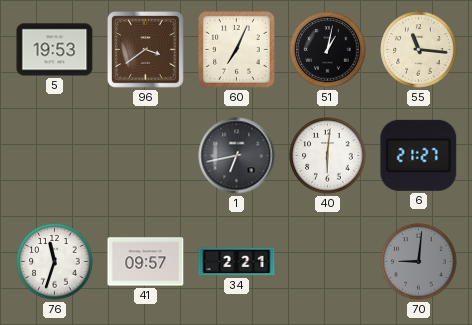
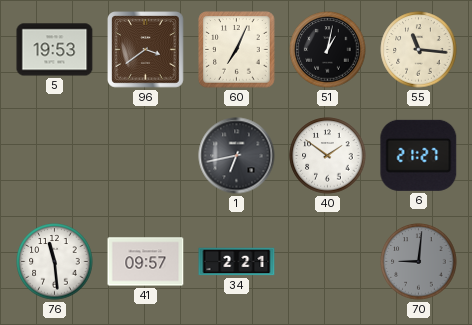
40: 6:01 -> 1:51
76: 11:33 -> 11:29
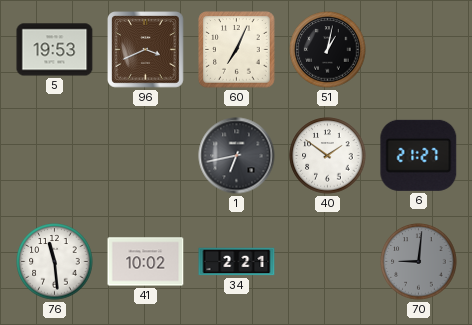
96: 3:39 -> 3:41
55: 11:16 -> none
41: 09:57 -> 10:02
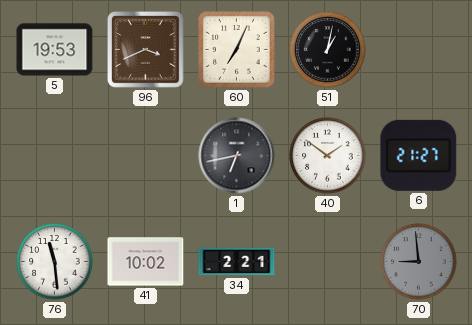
70: 9:01 -> 8:59
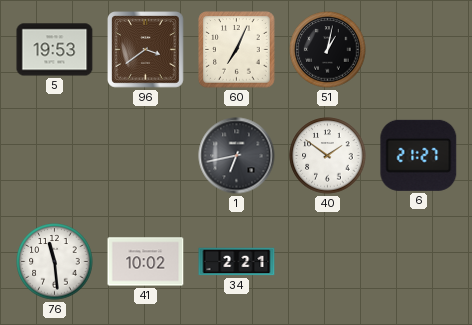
96: 3:41 -> 3:39
70: 8:59 -> none
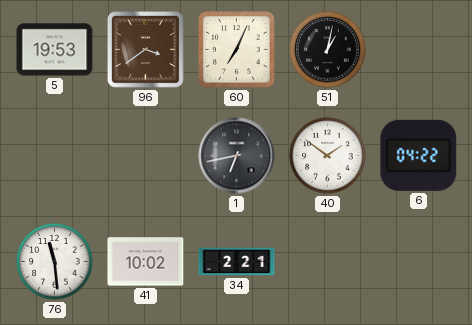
6: 21:27 -> 04:22
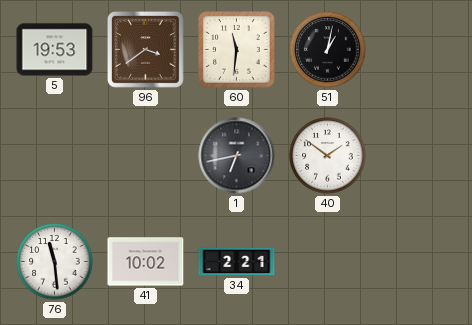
60: 7:04 -> 11:31
6: 04:22 -> none
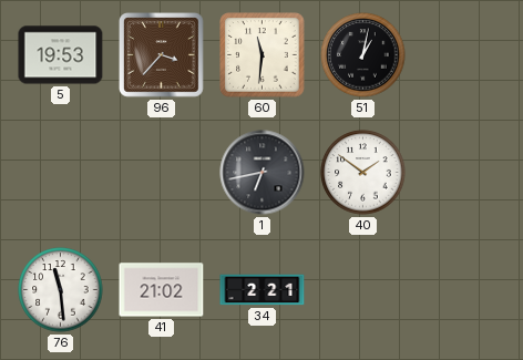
96: 3:39 -> 3:37
41: 10:02 -> 21:02
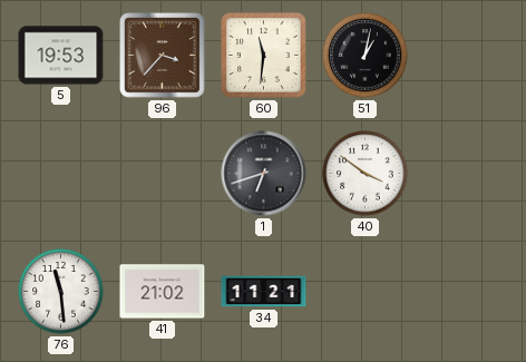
1: 6:43 -> 6:42
40: 1:51 -> 3:51
34: 2:21 -> 11:21
